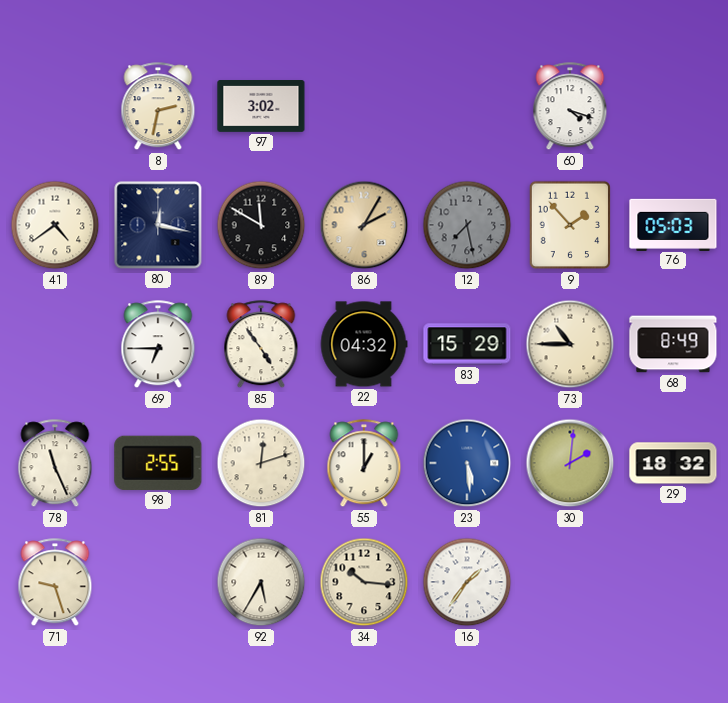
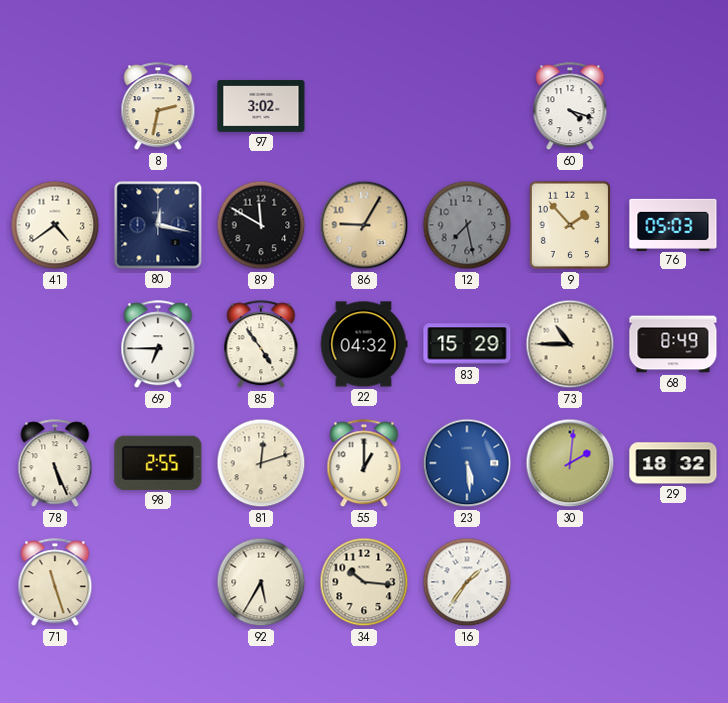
86: 2:05 -> 9:05
78: 11:26 -> 5:26
71: 9:27 -> 11:27
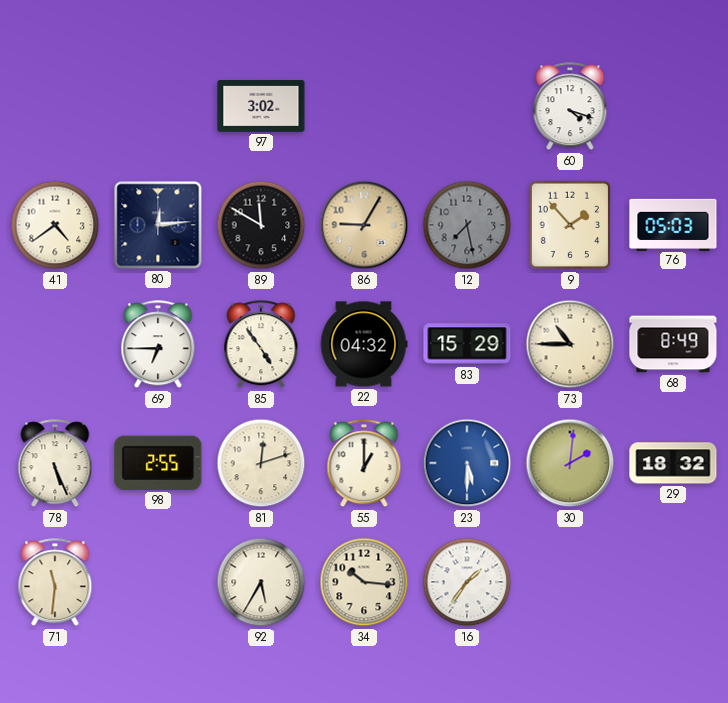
8: 2:32 -> none
80: 12:17 -> 12:14
23: 5:29 -> 5:30
71: 11:27 -> 11:31
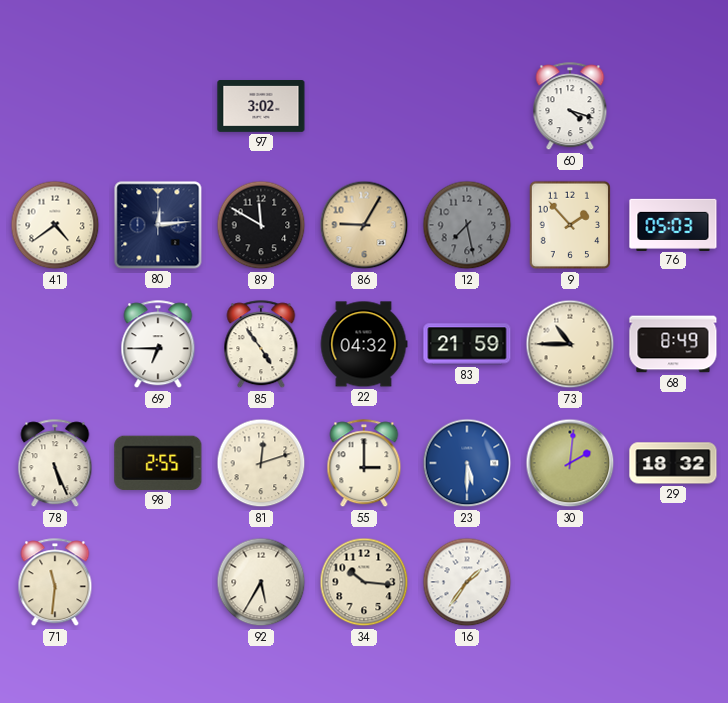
83: 15:29 -> 21:59
55: 1:00 -> 3:00
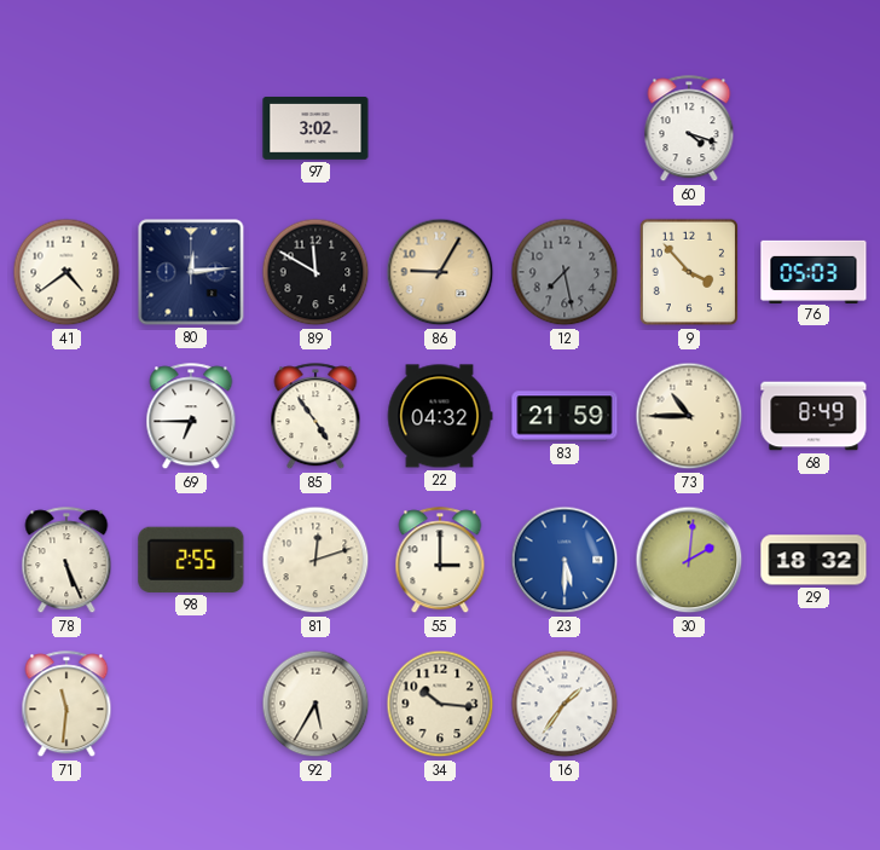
9: 1:53 -> 3:53
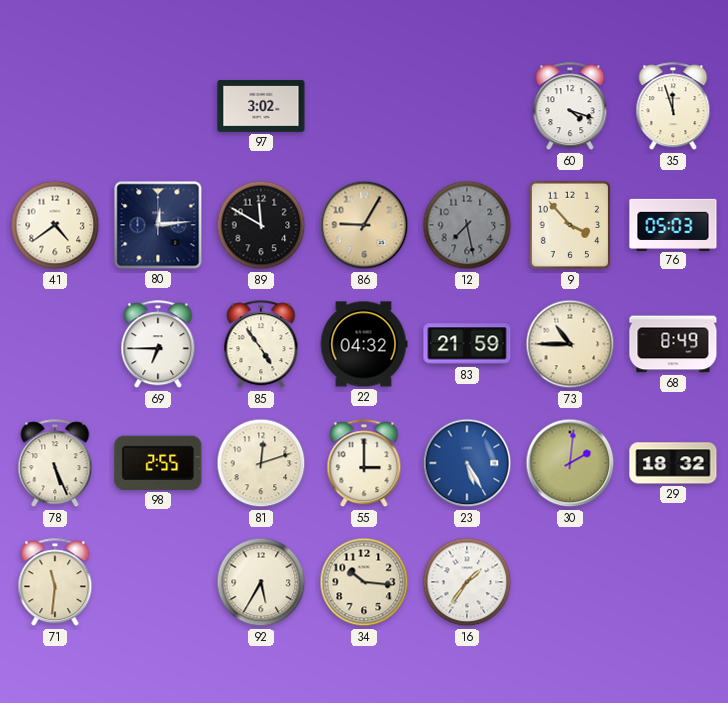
35: none -> 11:57
23: 5:30 -> 5:25
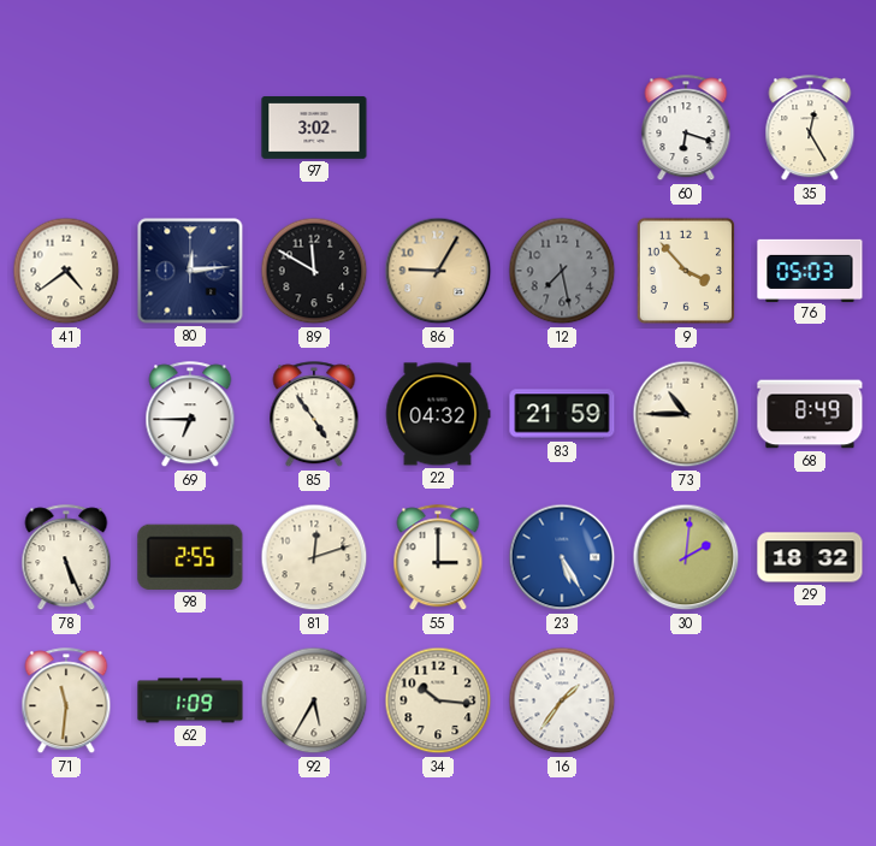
60: 4:18 -> 6:18
35: 11:57 -> 12:25
62: none -> 1:09
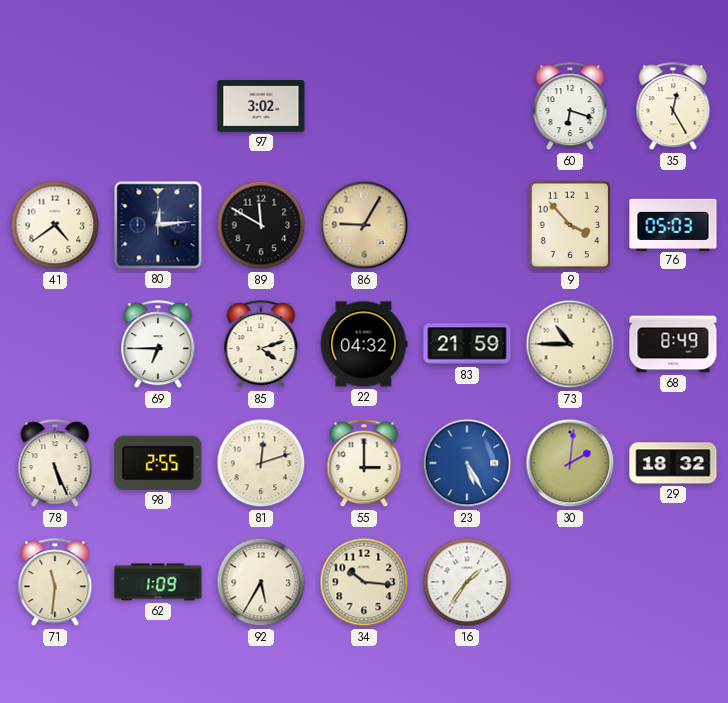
12: 7:28 -> none
85: 4:54 -> 4:12
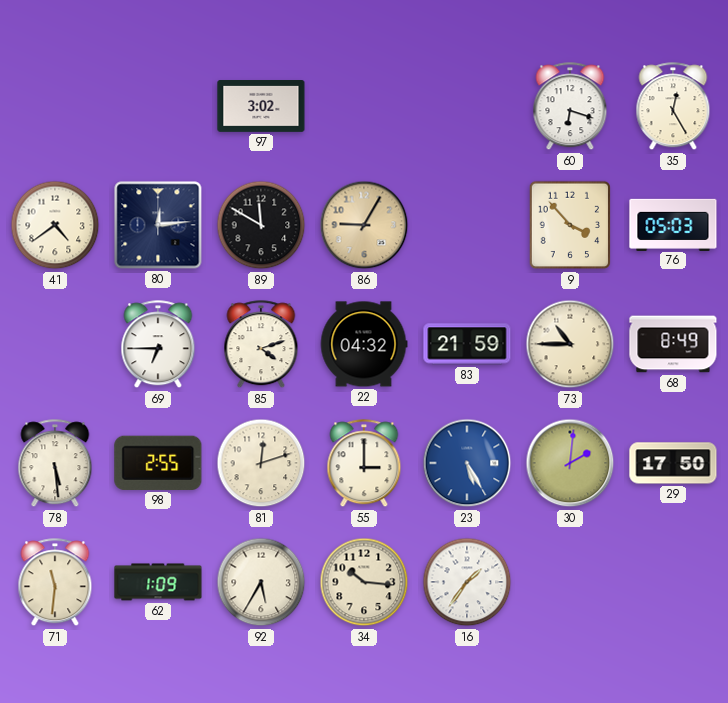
78: 5:26 -> 5:29
29: 18:32 -> 17:50
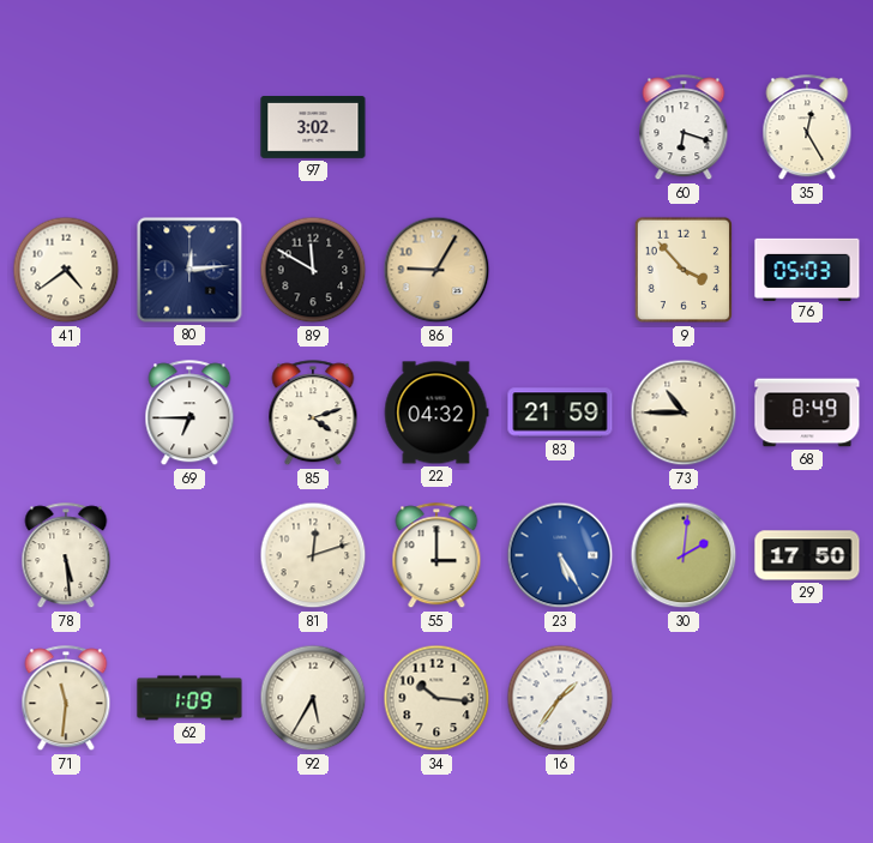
98: 2:55 -> none
